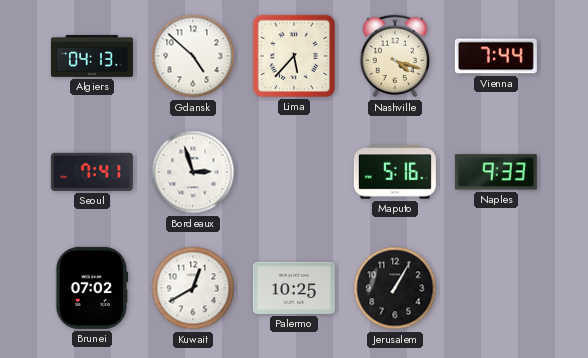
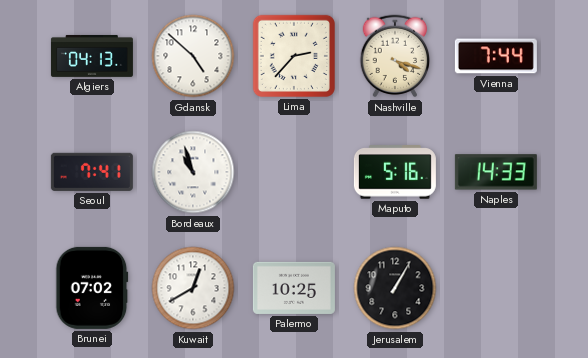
Lima: 5:37 -> 2:37
Bordeaux: 2:57 -> 10:57
Naples: 9:33 -> 14:33
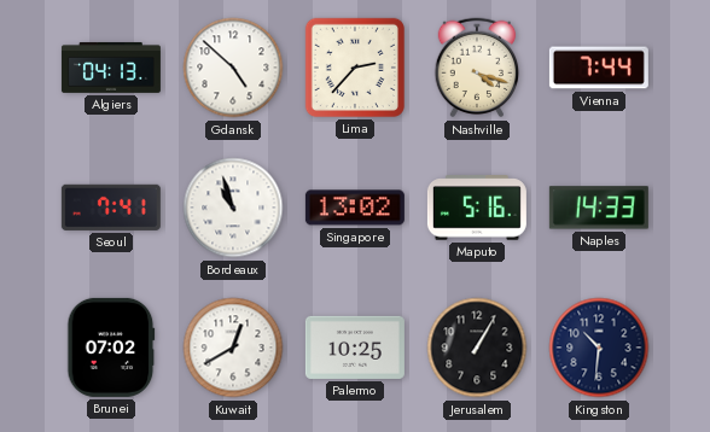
Singapore: none -> 13:02
Kingston: none -> 10:31
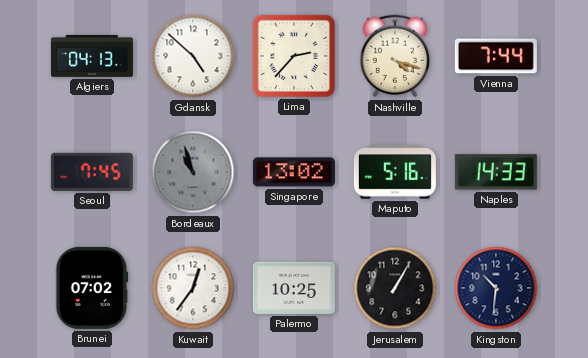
Seoul: 7:41 -> 7:45
Bordeaux dial: white -> grey
Kuwait: 12:40 -> 12:36
